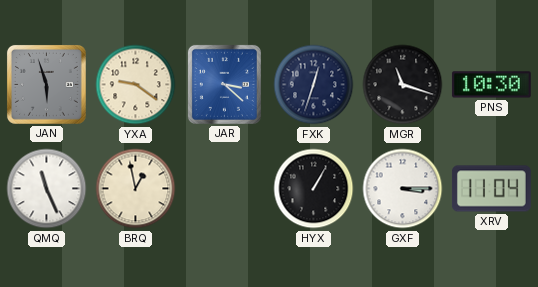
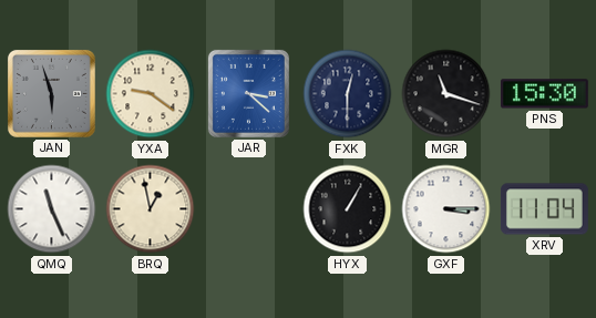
FXK: 12:33 -> 12:30
PNS: 10:30 -> 15:30
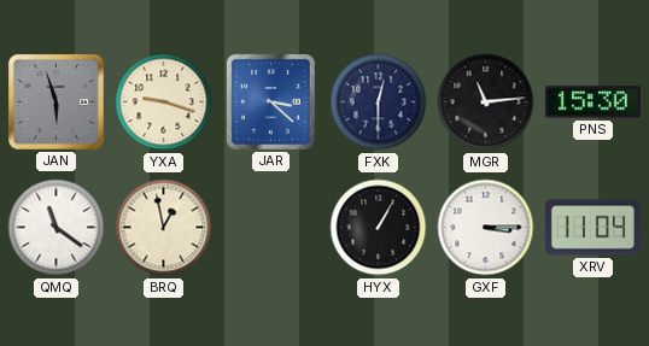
YXA: 9:21 -> 9:18
MGR: 11:18 -> 11:14
QMQ: 11:26 -> 11:21
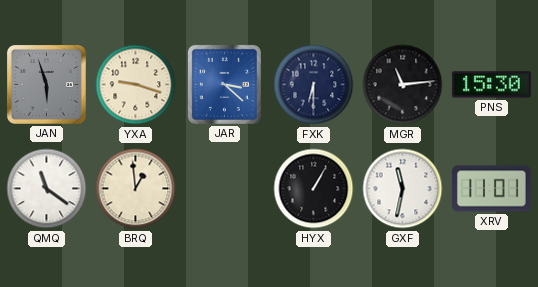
FXK: 12:30 -> 6:30
BRQ: 12:58 -> 12:59
GXF: 3:15 -> 11:32
XRV: 11:04 -> 11:01
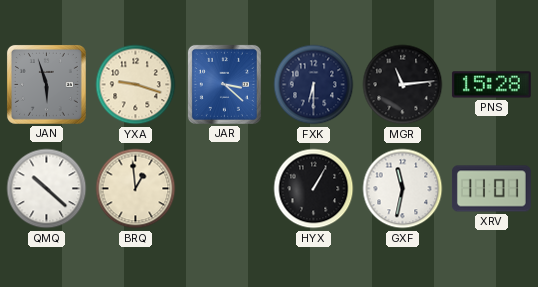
PNS: 15:30 -> 15:28
QMQ: 11:21 -> 10:22
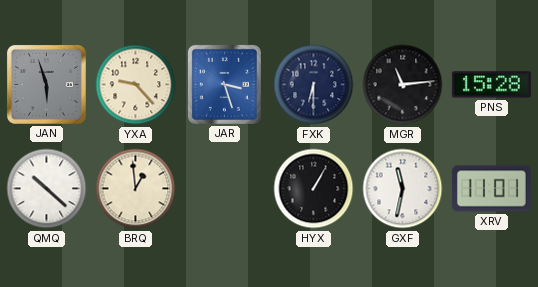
YXA: 9:18 -> 9:23
JAR: 3:22 -> 3:27
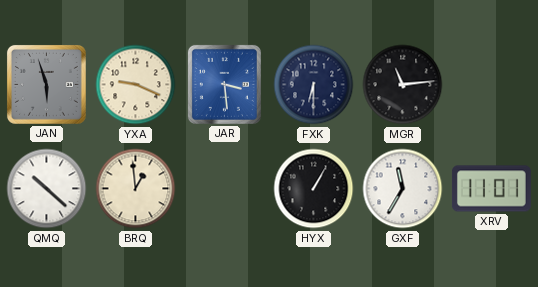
YXA: 9:23 -> 9:19
JAR: 3:27 -> 3:29
PNS: 15:28 -> none
GXF: 11:32 -> 11:35
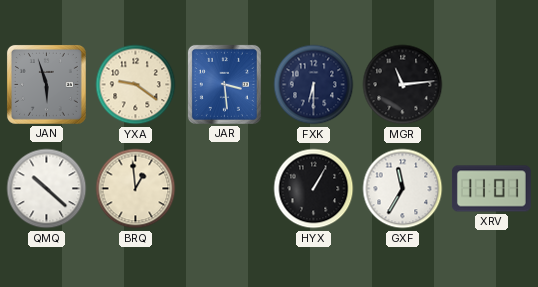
YXA: 9:19 -> 9:21
